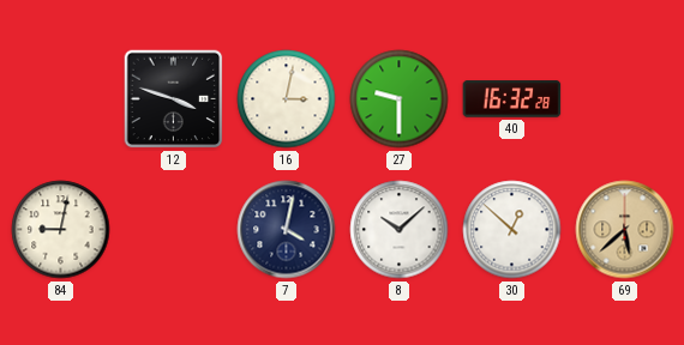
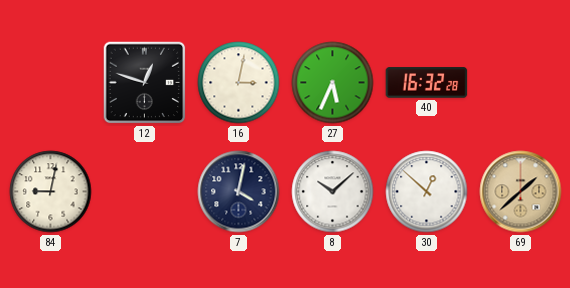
12: 3:48 -> 12:48
27: 9:30 -> 5:34
69: 5:38 -> 1:38
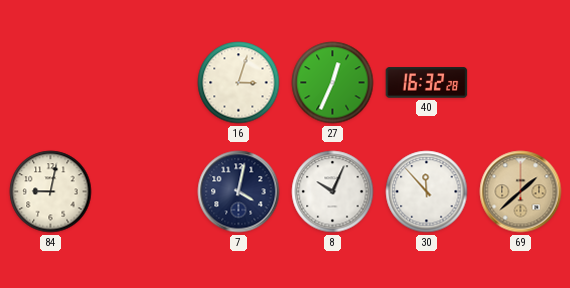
12: 12:48 -> none
16: 3:02 -> 3:03
27: 5:34 -> 12:34
8: 10:08 -> 10:04
30: 12:52 -> 11:53
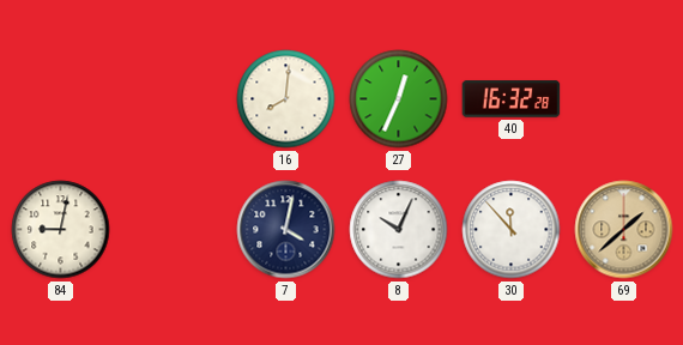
16: 3:03 -> 8:01
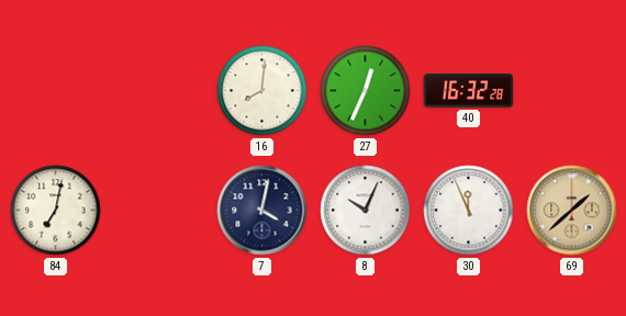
84: 9:02 -> 7:02
30: 11:53 -> 11:56
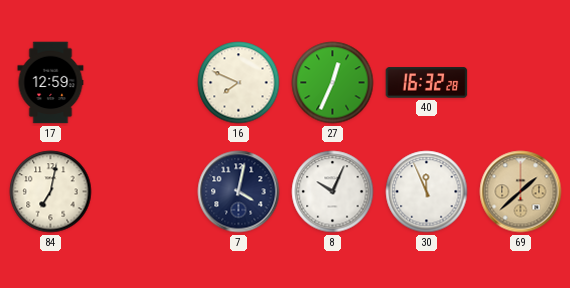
17: none -> 12:59
16: 8:01 -> 7:49
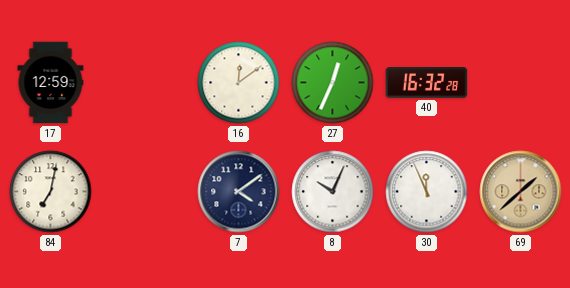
16: 7:49 -> 12:09
7: 4:02 -> 4:09
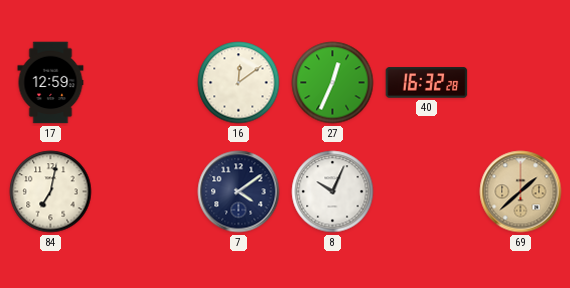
30: 11:56 -> none
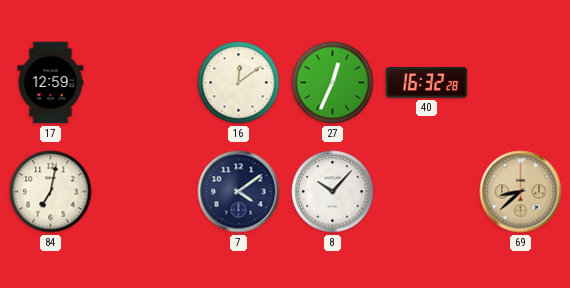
8: 10:04 -> 10:07
69: 1:38 -> 8:38
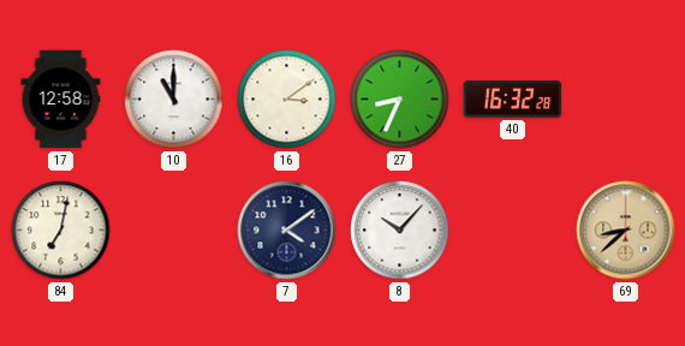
17: 12:59 -> 12:58
10: none -> 11:00
16: 12:09 -> 3:09
27: 12:34 -> 8:34
